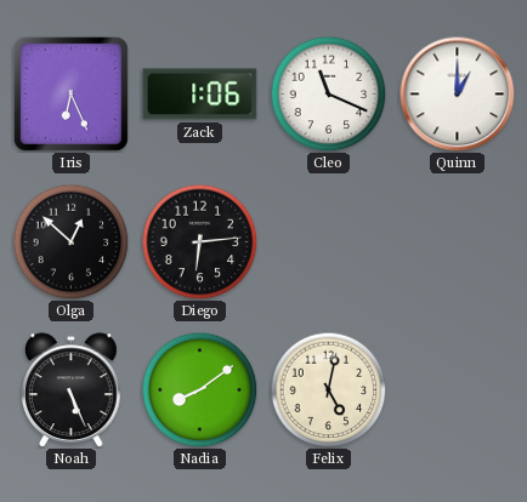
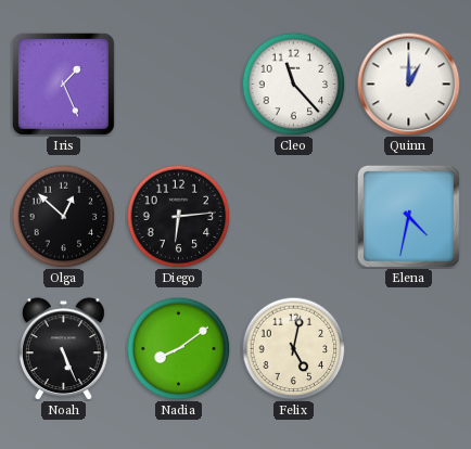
Iris: 6:26 -> 1:26
Zack: 1:06 -> none
Cleo: 11:19 -> 11:23
Elena: none -> 4:32
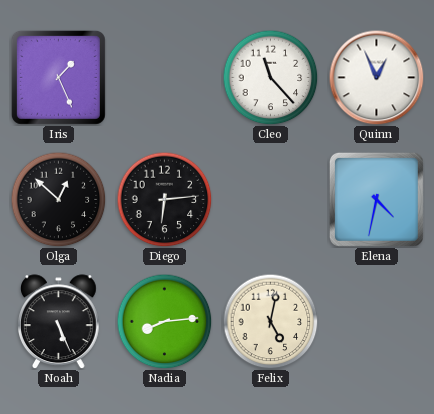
Quinn: 1:00 -> 12:56
Nadia: 8:09 -> 8:14
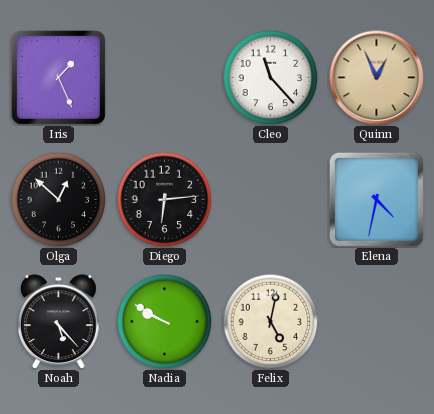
Quinn dial: white -> champagne
Noah: 5:26 -> 5:23
Nadia: 8:14 -> 9:50
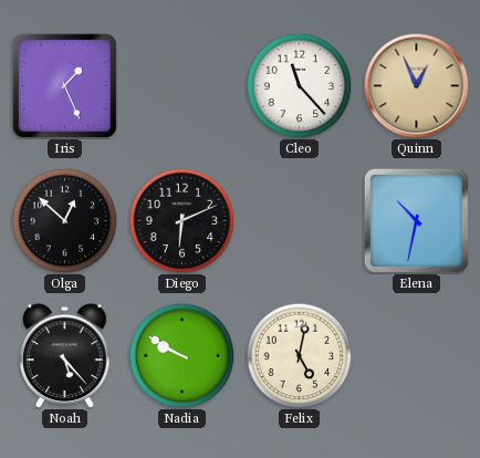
Diego: 6:14 -> 6:11
Elena: 4:32 -> 10:32
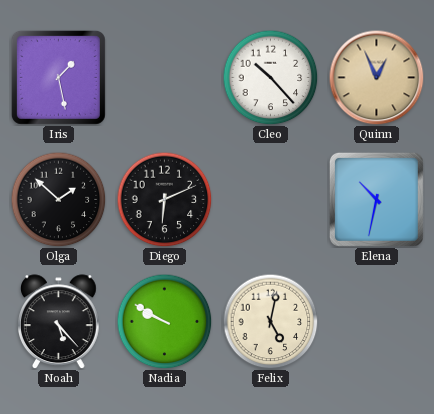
Iris: 1:26 -> 1:28
Cleo: 11:23 -> 10:23
Olga: 12:52 -> 1:52
